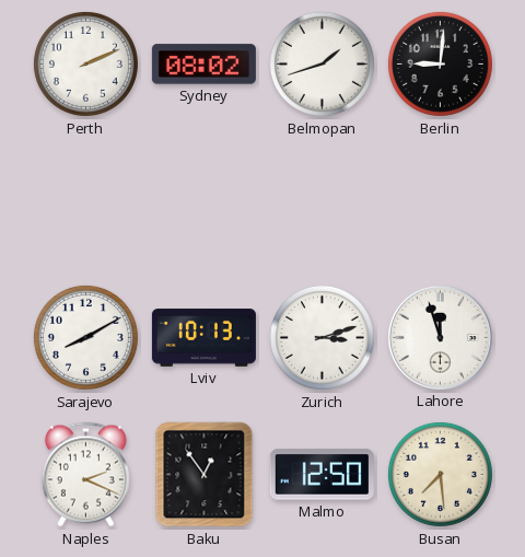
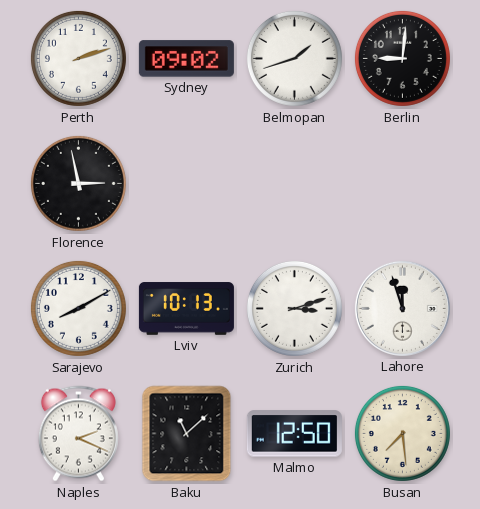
Perth: 2:11 -> 2:12
Sydney: 08:02 -> 09:02
Florence: none -> 2:58
Baku: 12:54 -> 11:08
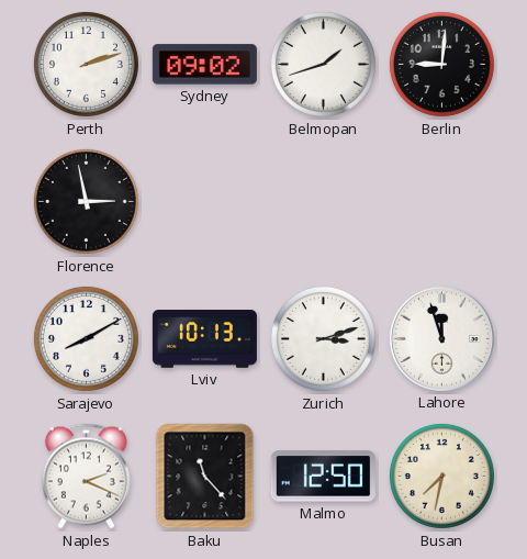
Baku: 11:08 -> 11:23
Busan: 7:29 -> 7:32
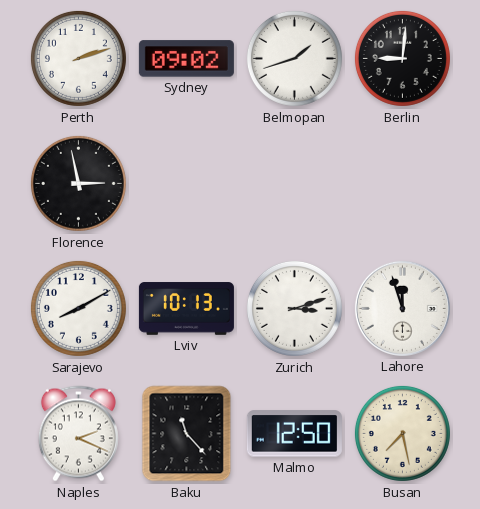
Busan: 7:32 -> 7:28
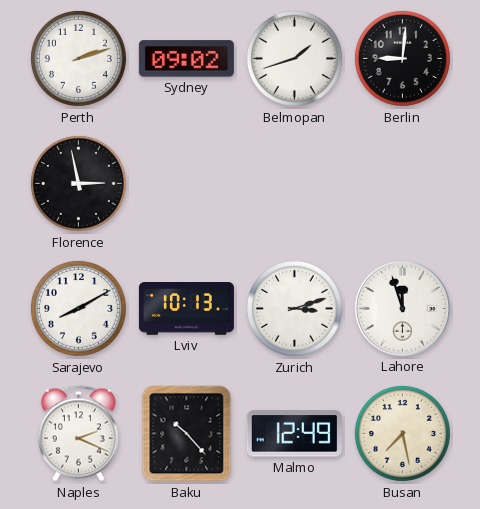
Baku: 11:23 -> 10:23
Malmo: 12:50 -> 12:49
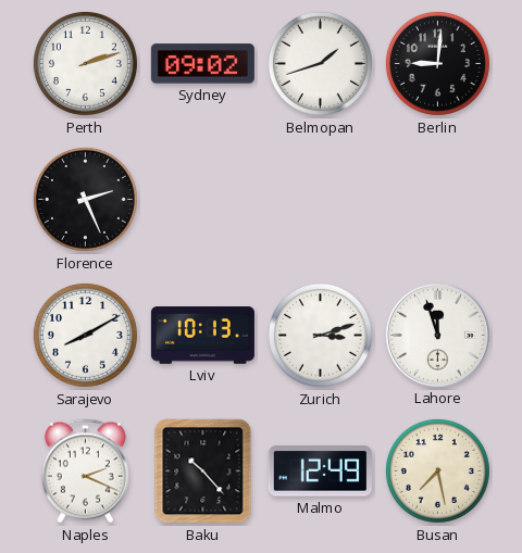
Florence: 2:58 -> 2:26
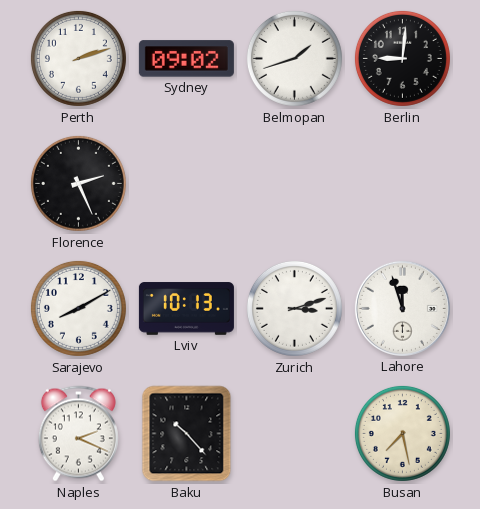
Malmo: 12:49 -> none
